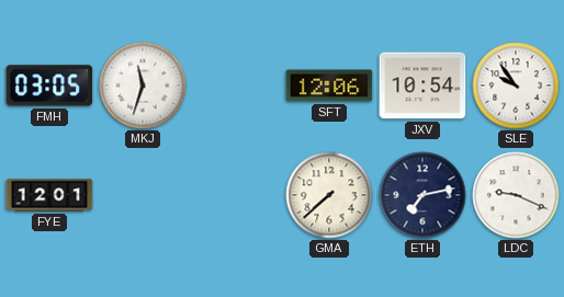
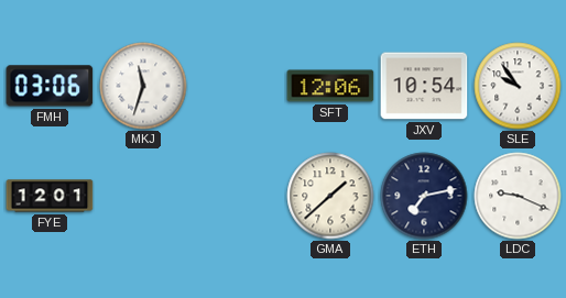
FMH: 03:05 -> 03:06
GMA: 7:38 -> 1:38
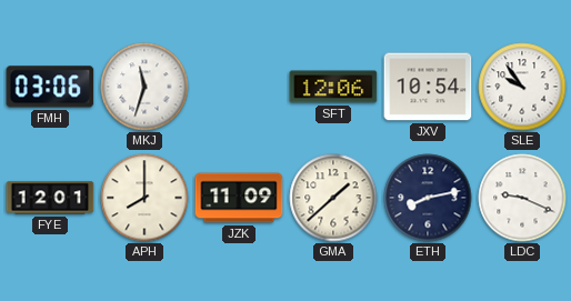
APH: none -> 8:00
JZK: none -> 11:09
ETH: 7:13 -> 8:13
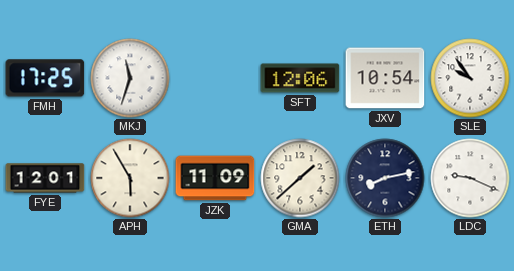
FMH: 03:06 -> 17:25
APH: 8:00 -> 5:55
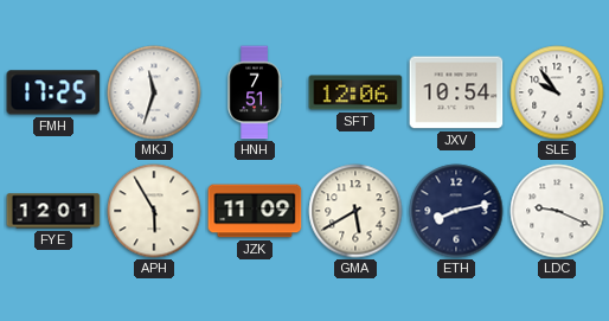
HNH: none -> 7:51
GMA: 1:38 -> 5:40
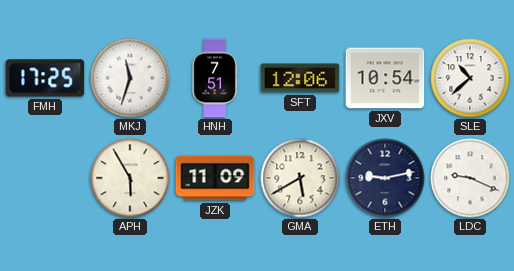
SLE: 9:54 -> 10:38
FYE: 12:01 -> none
ETH: 8:13 -> 9:13
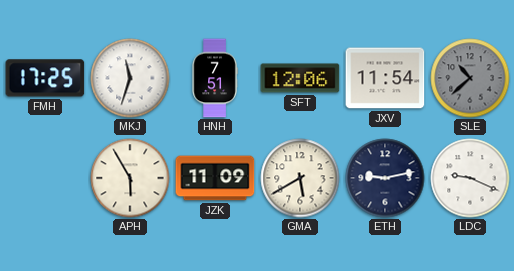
JXV: 10:54 -> 11:54
SLE dial: white -> grey
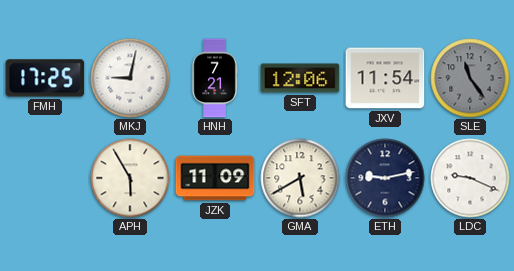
MKJ: 11:33 -> 9:02
HNH: 7:51 -> 7:21
SLE: 10:38 -> 11:24
